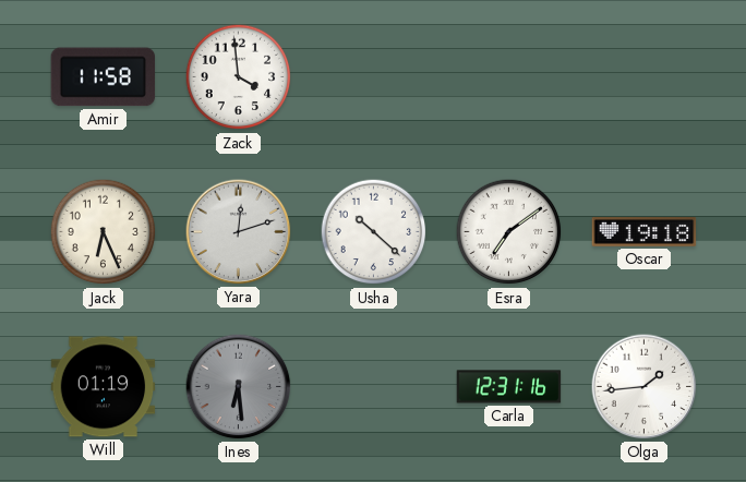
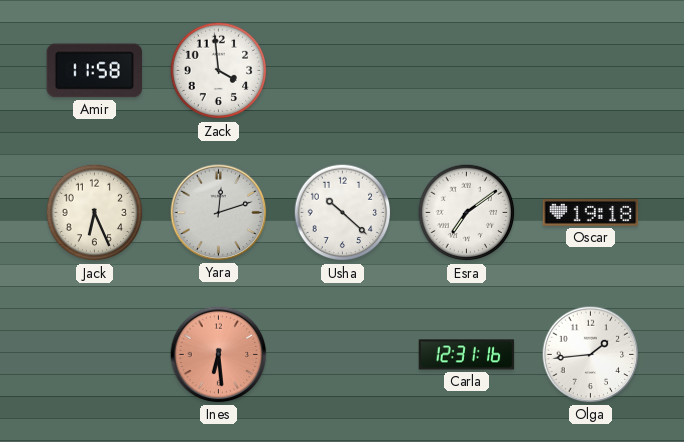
Will: 01:19 -> none
Ines dial: grey -> salmon
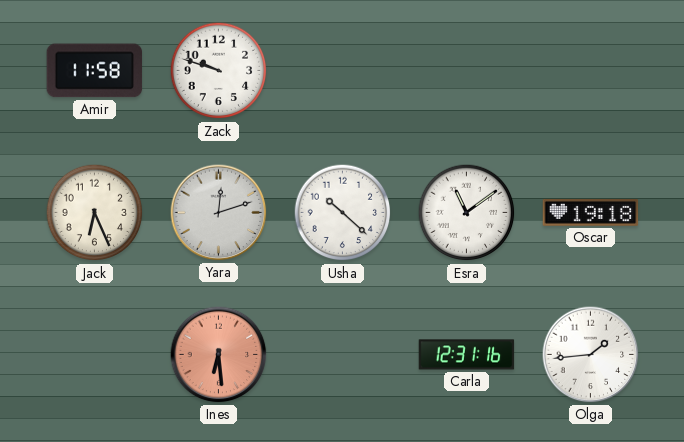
Zack: 3:59 -> 9:48
Esra: 7:09 -> 11:09
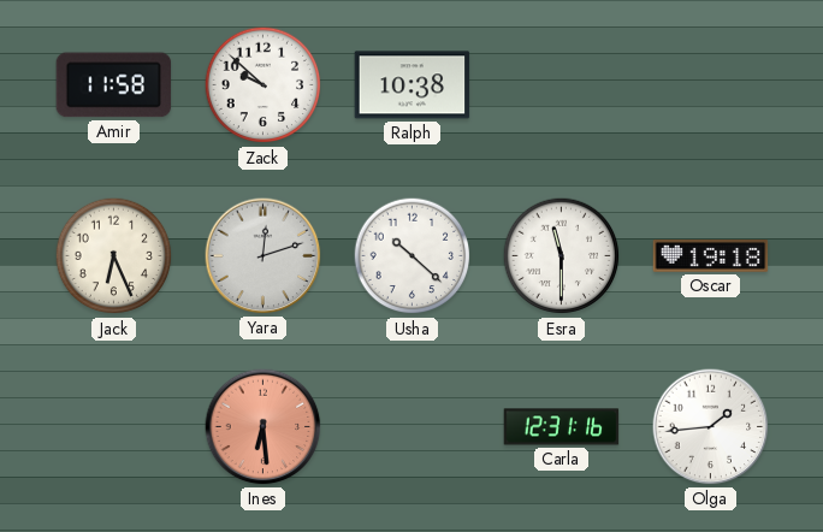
Zack: 9:48 -> 9:52
Ralph: none -> 10:38
Esra: 11:09 -> 11:30
